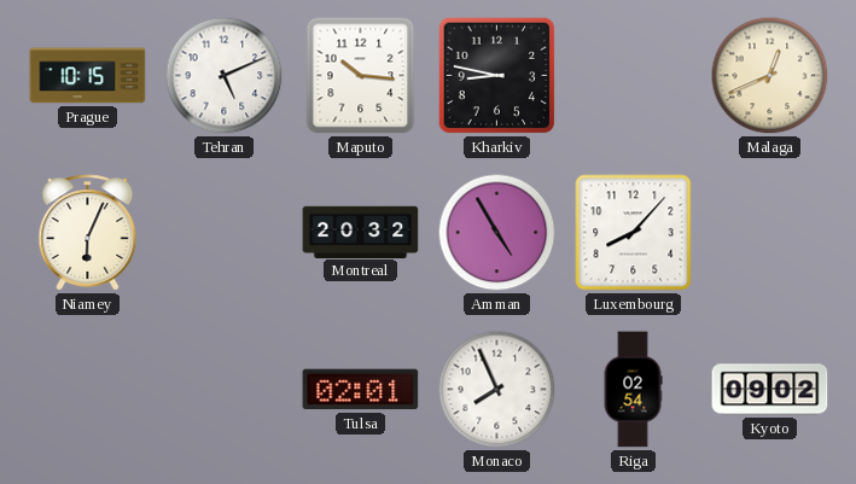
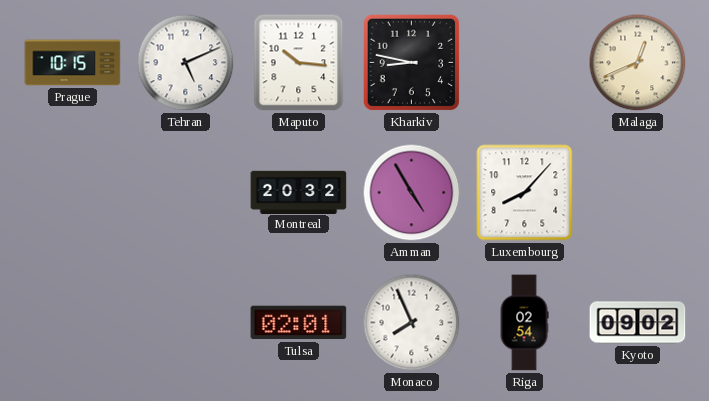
Niamey: 6:04 -> none
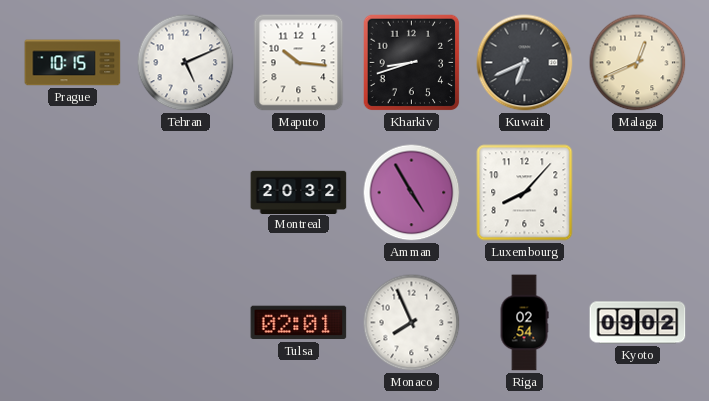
Kharkiv: 8:47 -> 8:42
Kuwait: none -> 6:41
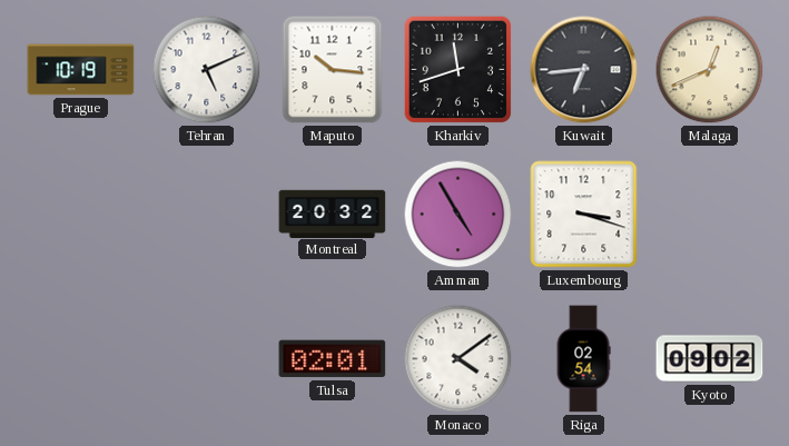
Prague: 10:15 -> 10:19
Kharkiv: 8:42 -> 11:42
Kuwait: 6:41 -> 6:44
Luxembourg: 8:07 -> 3:18
Monaco: 7:56 -> 4:09
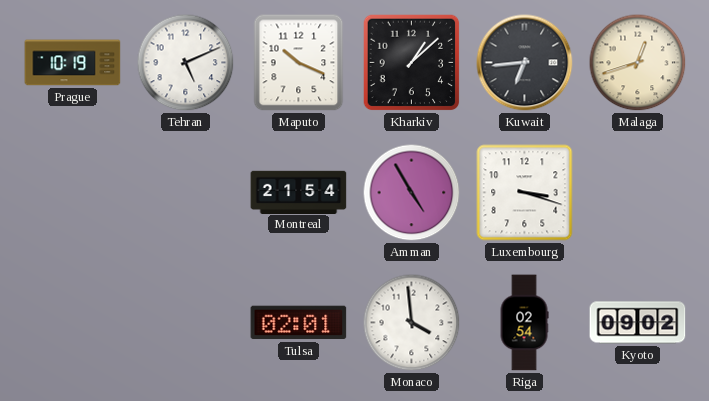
Maputo: 10:16 -> 10:19
Kharkiv: 11:42 -> 1:08
Malaga: 12:41 -> 12:42
Montreal: 20:32 -> 21:54
Monaco: 4:09 -> 3:59
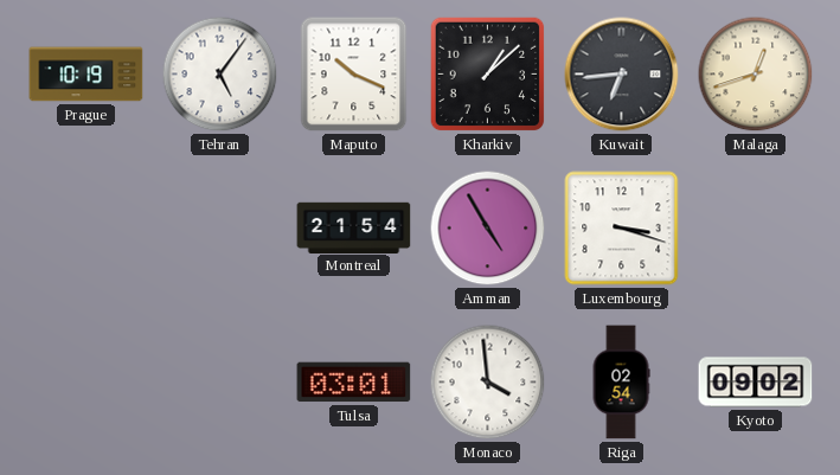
Tehran: 5:11 -> 5:06
Tulsa: 02:01 -> 03:01
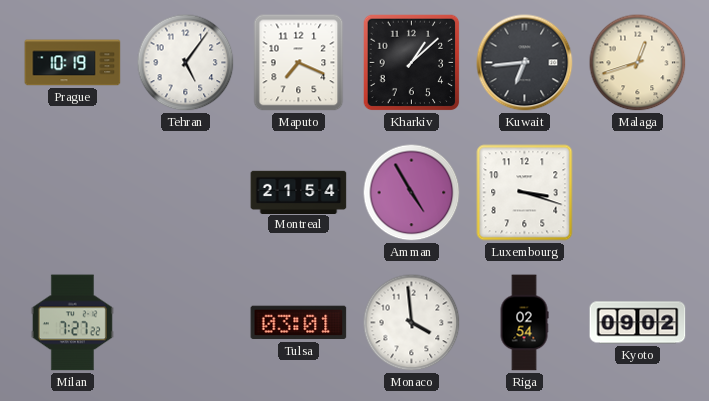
Maputo: 10:19 -> 7:19
Milan: none -> 7:27
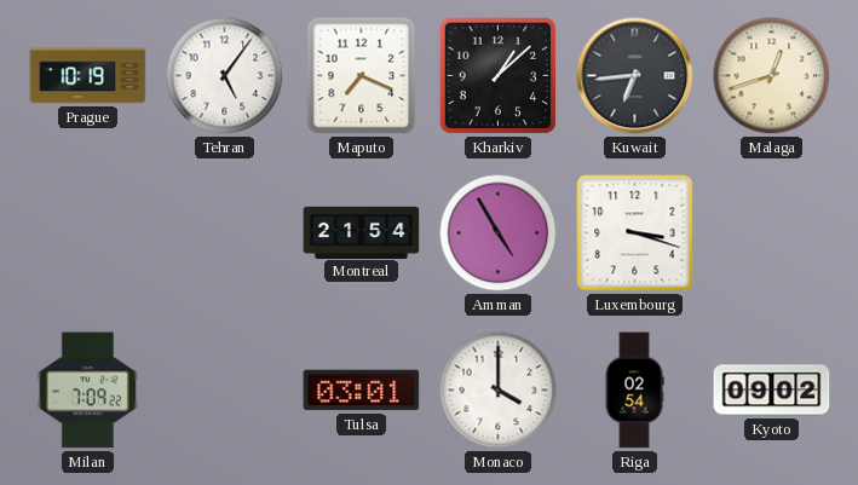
Milan: 7:27 -> 7:09
Monaco: 3:59 -> 4:00
